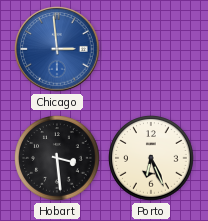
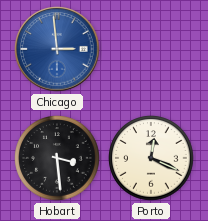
Porto: 6:26 -> 12:19
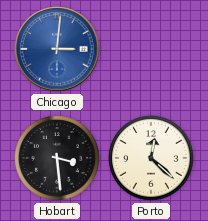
Chicago: 2:59 -> 3:01
Porto: 12:19 -> 12:22
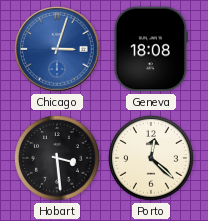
Chicago: 3:01 -> 3:03
Geneva: none -> 18:08
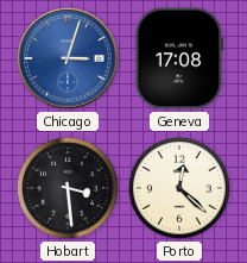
Geneva: 18:08 -> 17:08
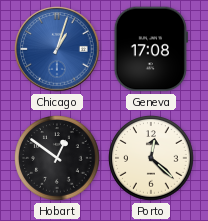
Chicago: 3:03 -> 1:03
Hobart: 3:29 -> 12:51
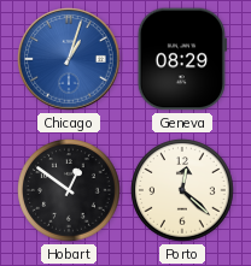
Geneva: 17:08 -> 08:29
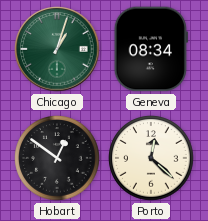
Chicago dial: blue -> green
Geneva: 08:29 -> 08:34
